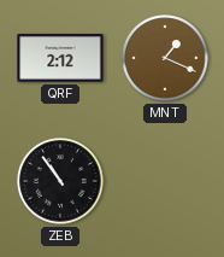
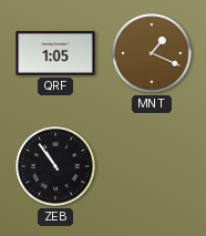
QRF: 2:12 -> 1:05
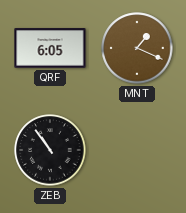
QRF: 1:05 -> 6:05
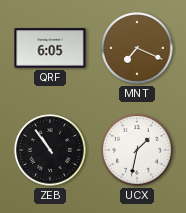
MNT: 1:19 -> 7:19
UCX: none -> 1:32
